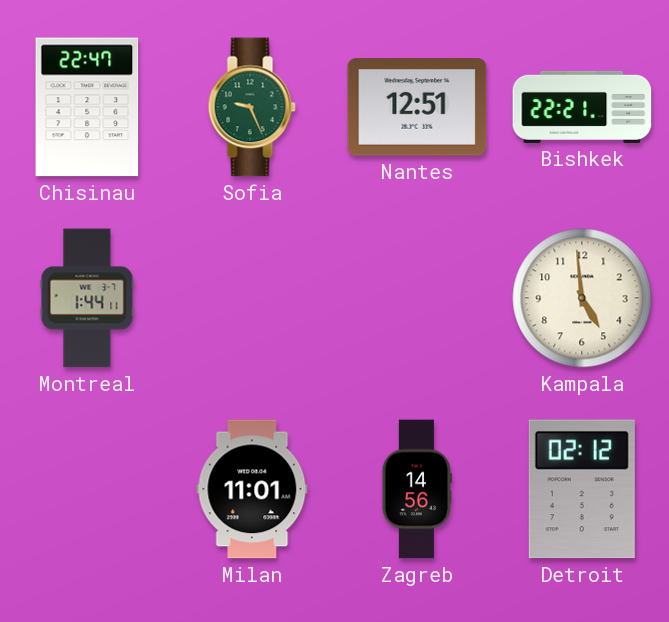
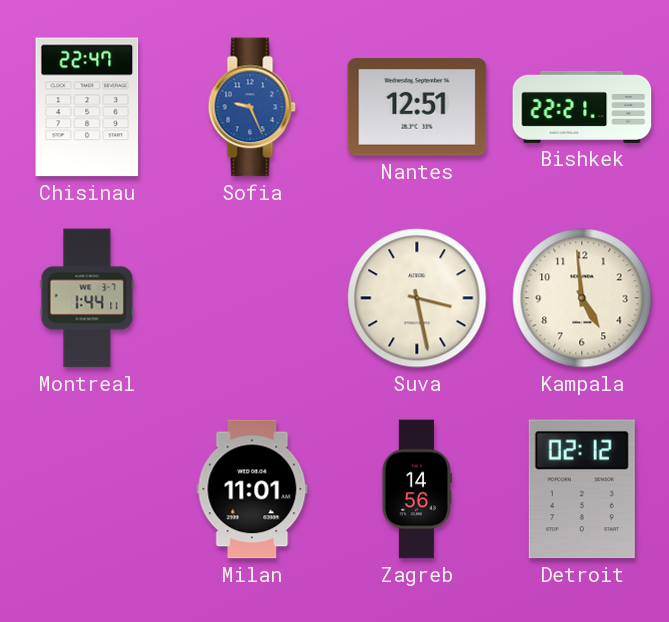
Sofia dial: green -> blue
Suva: none -> 3:28
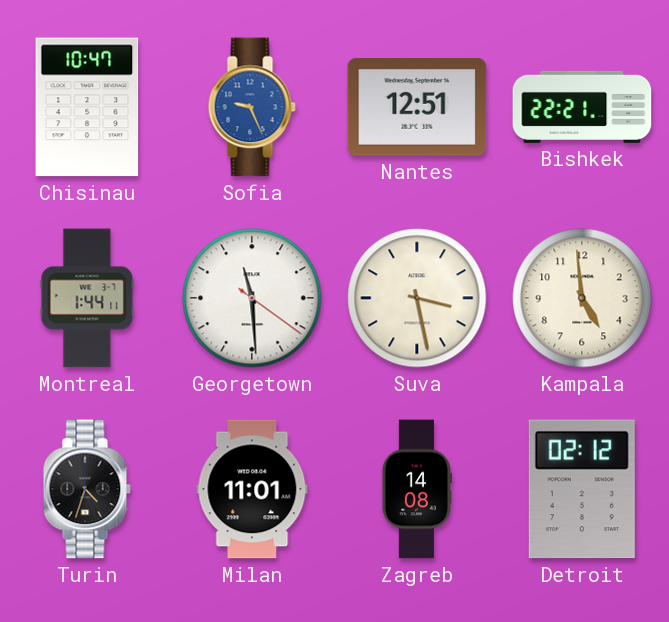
Chisinau: 22:47 -> 10:47
Georgetown: none -> 11:29
Turin: none -> 4:33
Zagreb: 14:56 -> 14:08
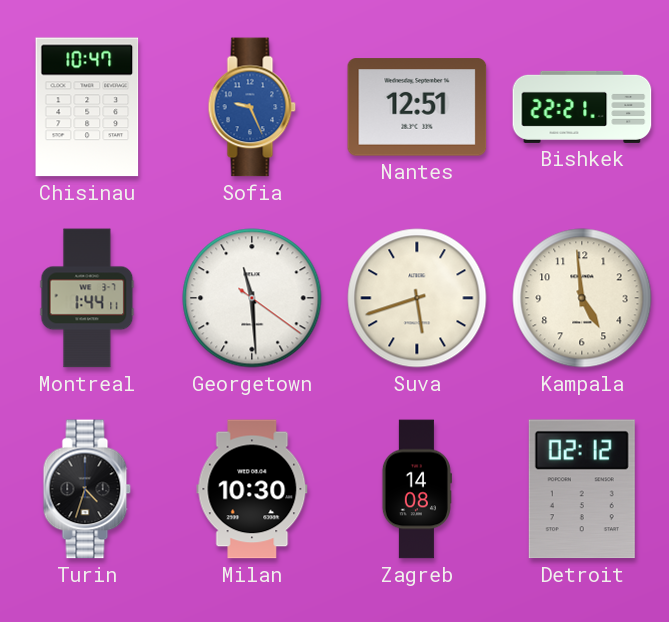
Suva: 3:28 -> 5:42
Milan: 11:01 -> 10:30
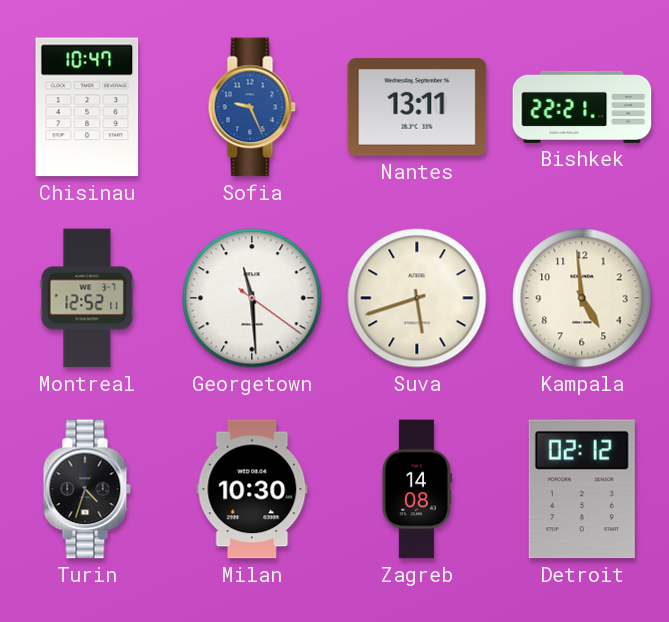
Nantes: 12:51 -> 13:11
Montreal: 1:44 -> 12:52
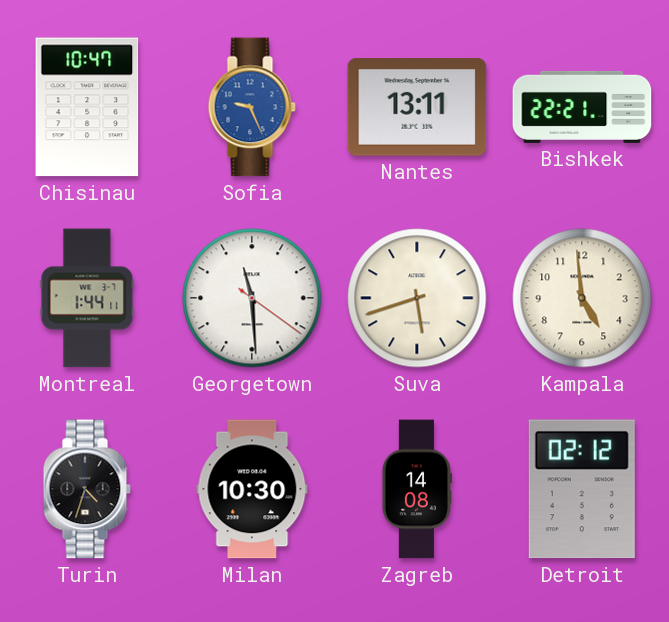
Montreal: 12:52 -> 1:44
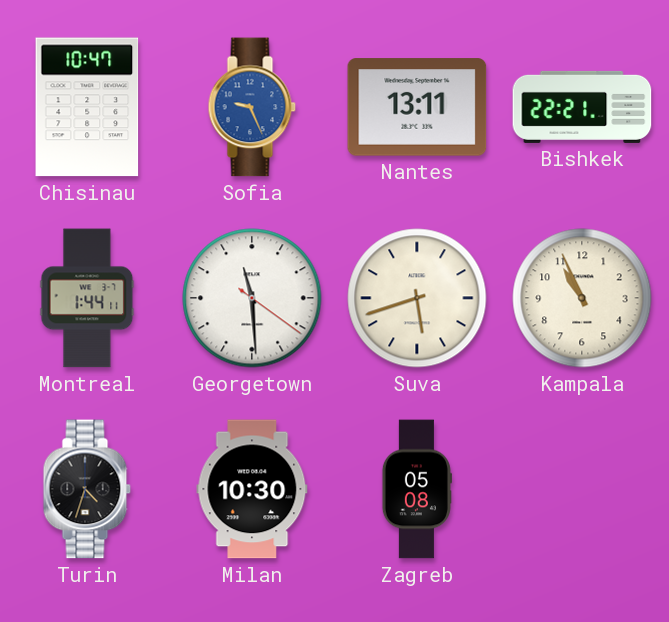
Kampala: 4:59 -> 10:56
Zagreb: 14:08 -> 05:08
Detroit: 02:12 -> none
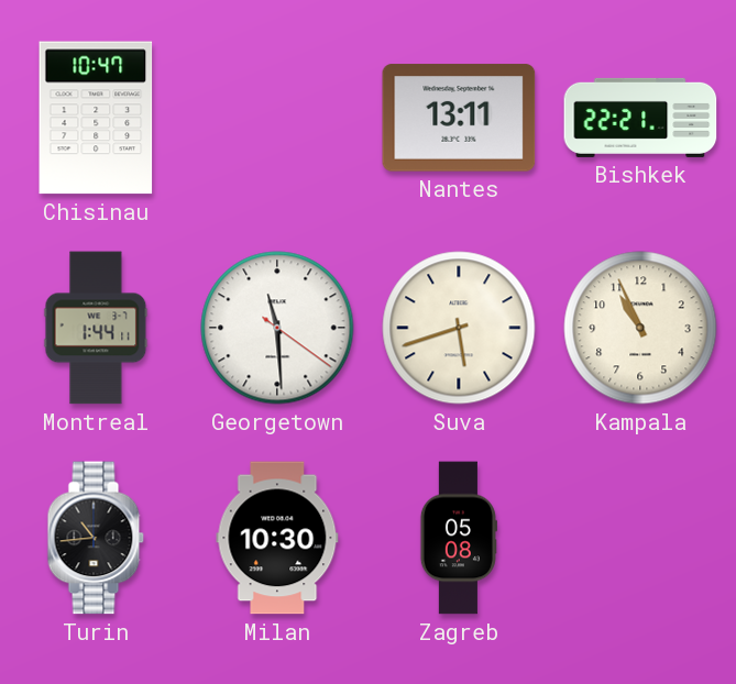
Sofia: 9:26 -> none
Turin: 4:33 -> 10:44
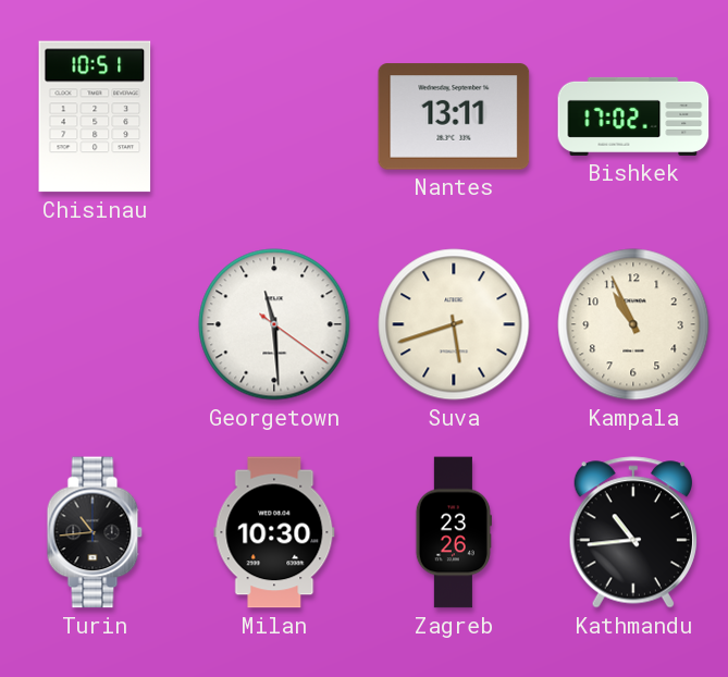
Chisinau: 10:47 -> 10:51
Bishkek: 22:21 -> 17:02
Montreal: 1:44 -> none
Zagreb: 05:08 -> 23:26
Kathmandu: none -> 10:44
